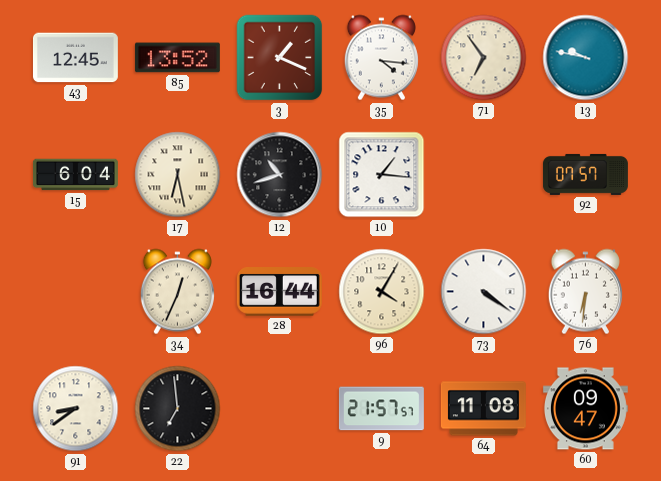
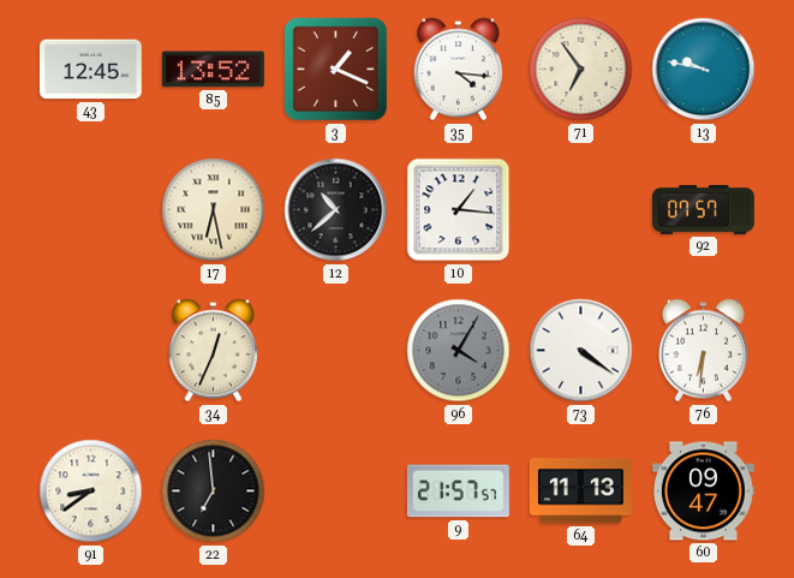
15: 6:04 -> none
12: 10:42 -> 10:38
28: 16:44 -> none
96 dial: cream -> grey
64: 11:08 -> 11:13
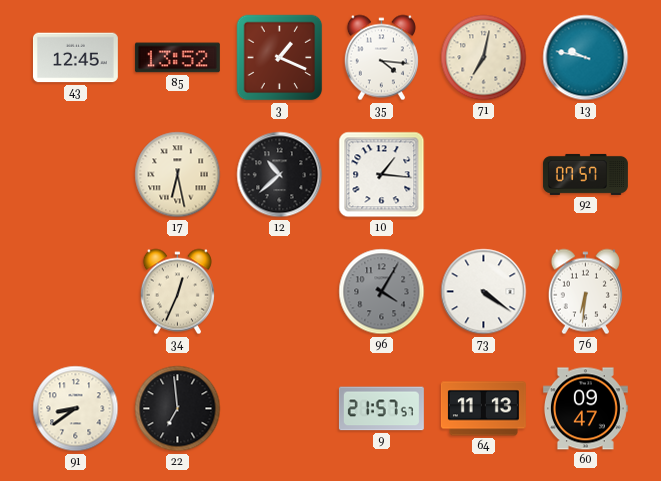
71: 6:54 -> 7:02
